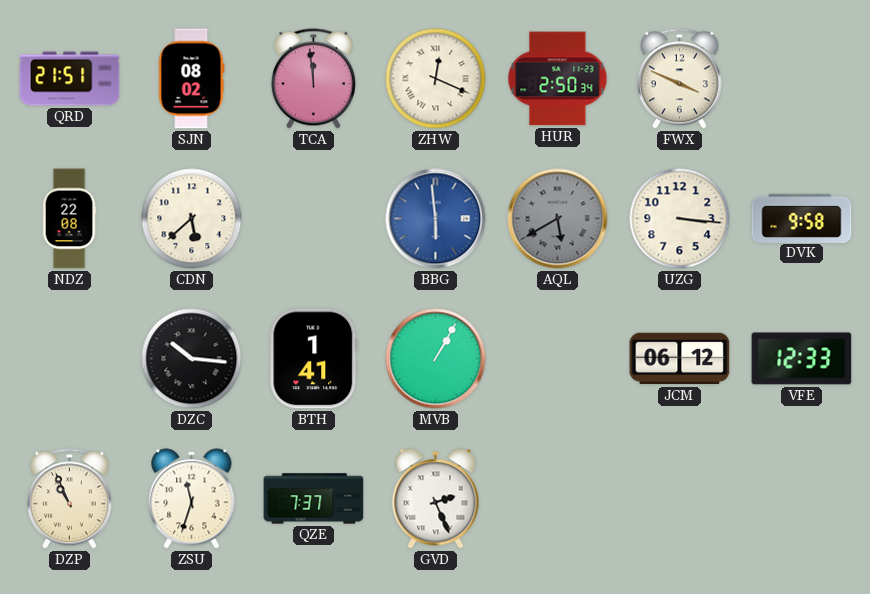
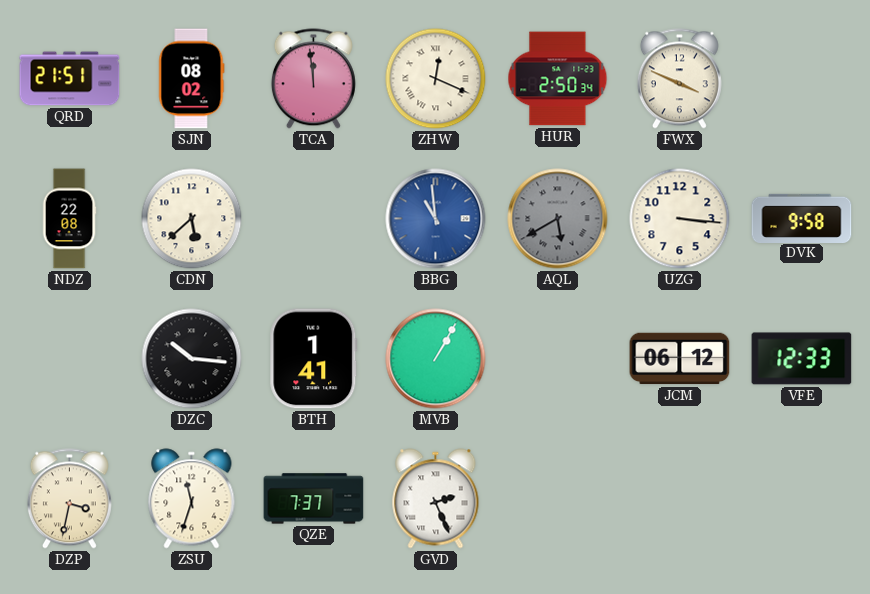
BBG: 5:59 -> 10:59
DZP: 10:56 -> 3:32
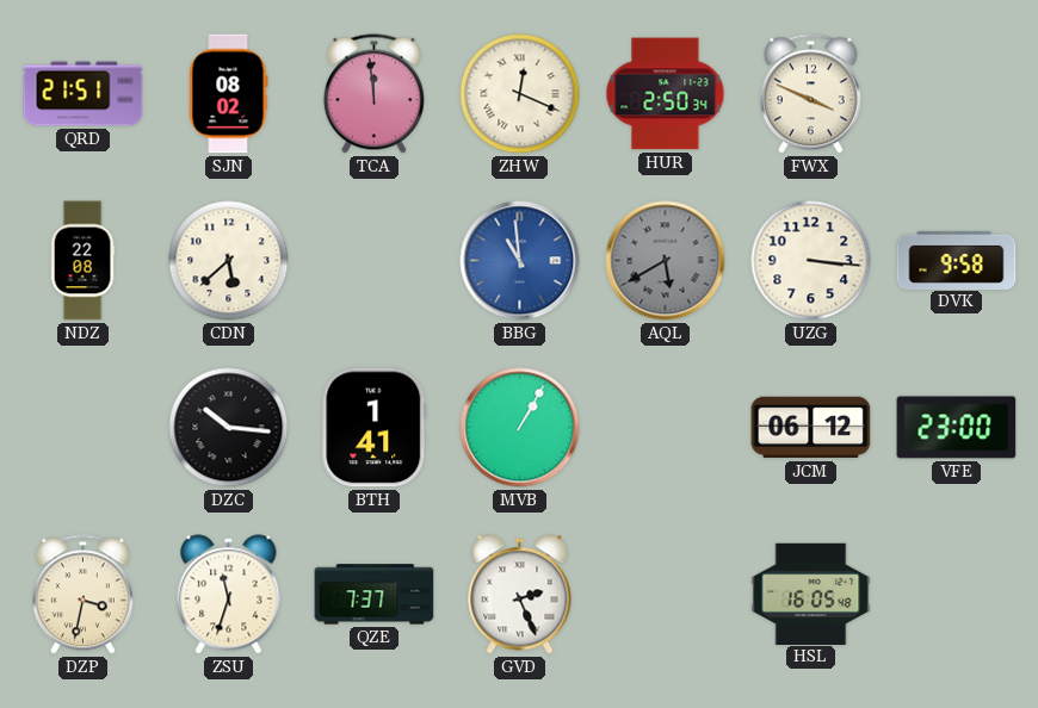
VFE: 12:33 -> 23:00
HSL: none -> 16:05
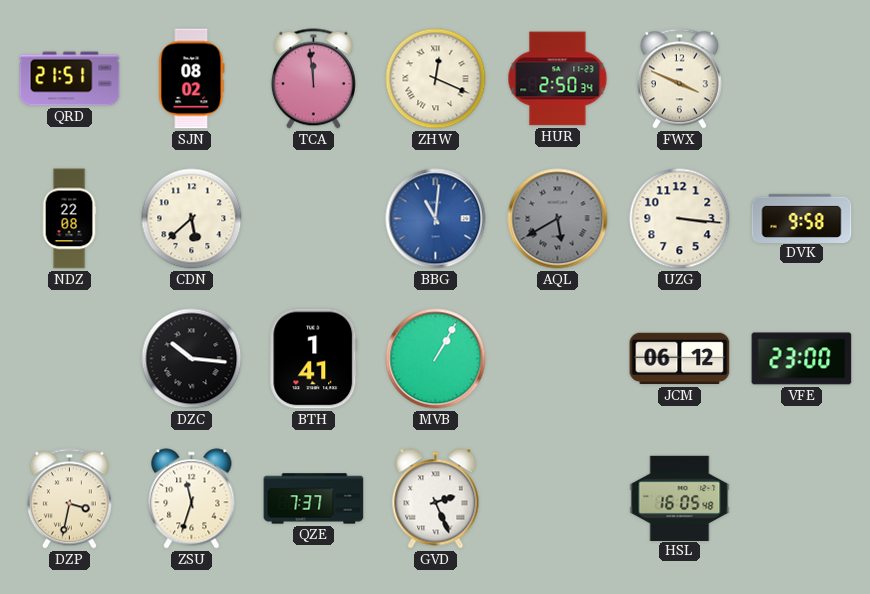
BBG: 10:59 -> 11:01
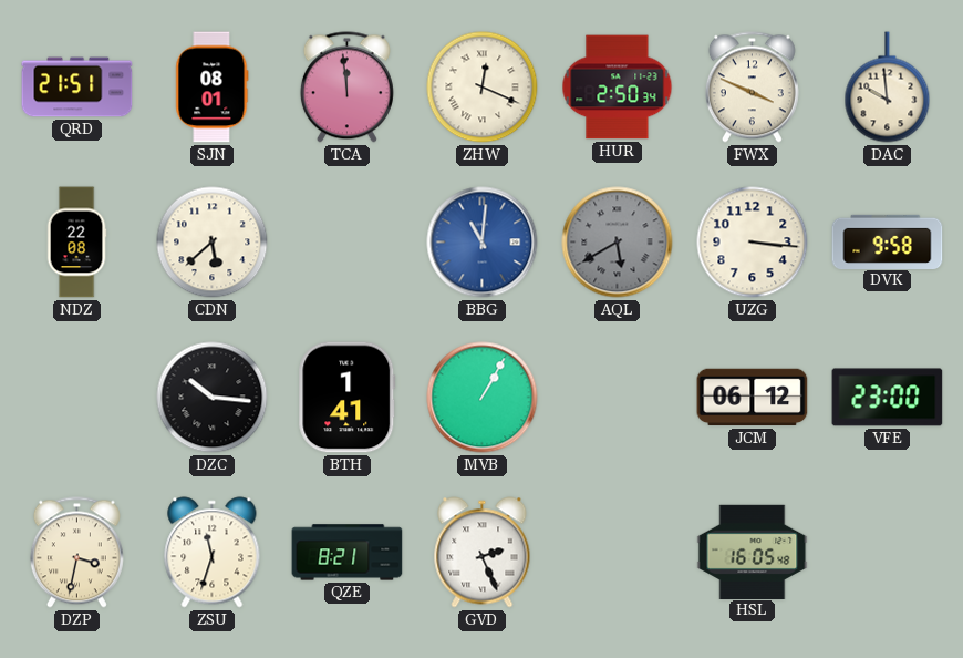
SJN: 08:02 -> 08:01
DAC: none -> 9:59
QZE: 7:37 -> 8:21
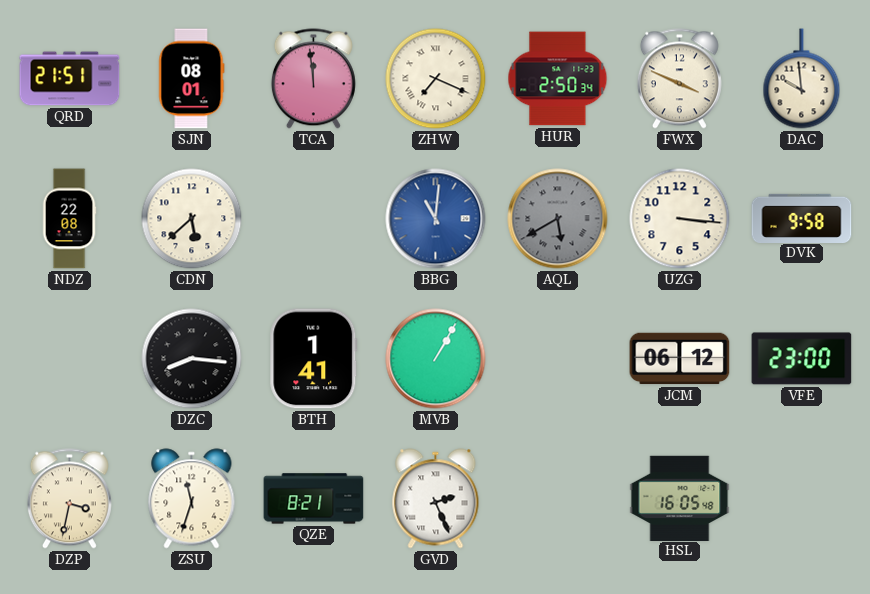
ZHW: 12:19 -> 7:19
DZC: 10:16 -> 8:16
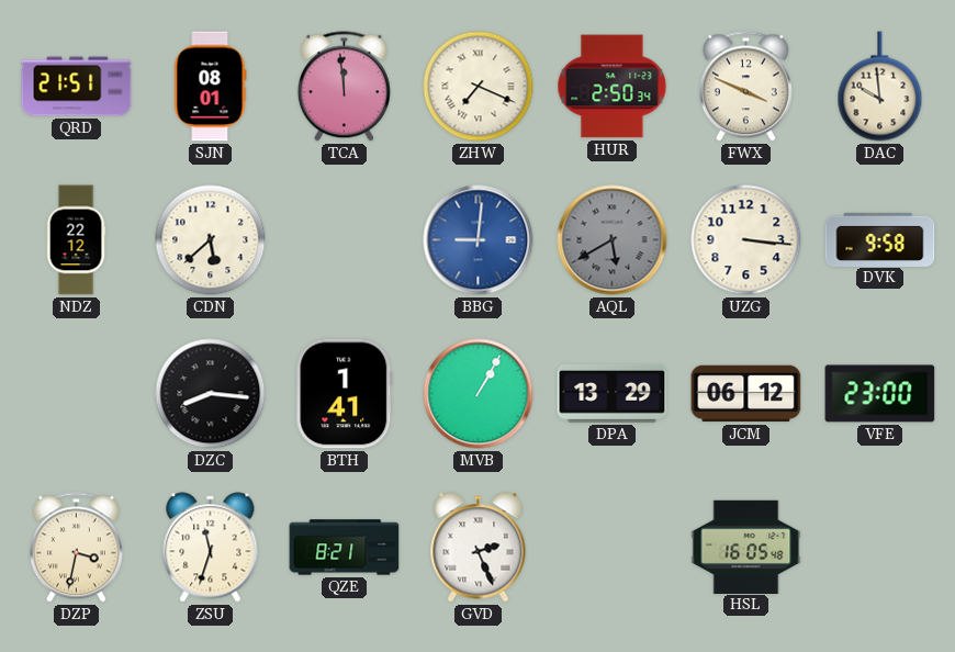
NDZ: 22:08 -> 22:12
BBG: 11:01 -> 9:01
DPA: none -> 13:29
